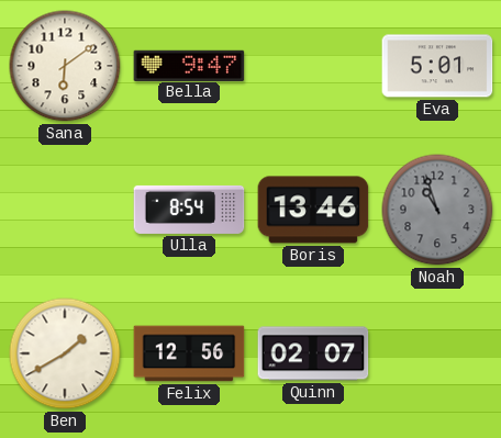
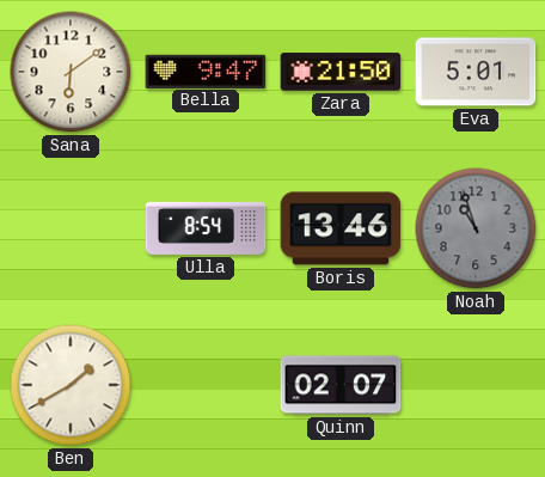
Zara: none -> 21:50
Felix: 12:56 -> none
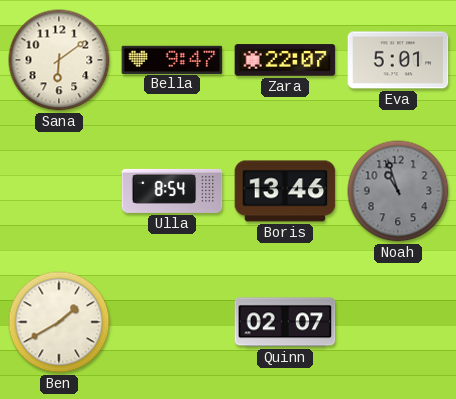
Zara: 21:50 -> 22:07
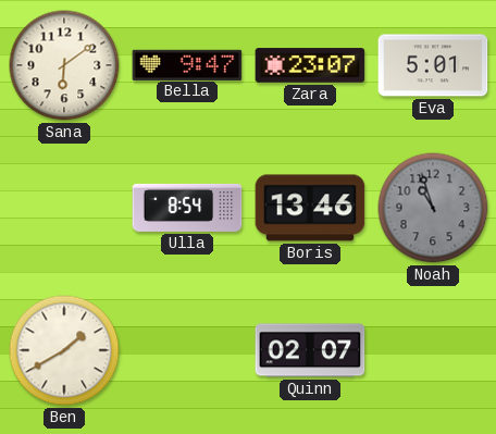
Zara: 22:07 -> 23:07
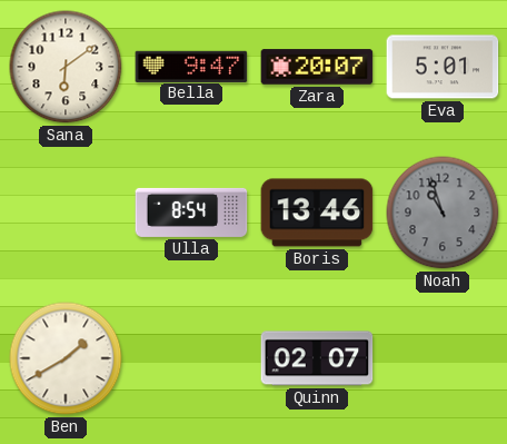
Zara: 23:07 -> 20:07
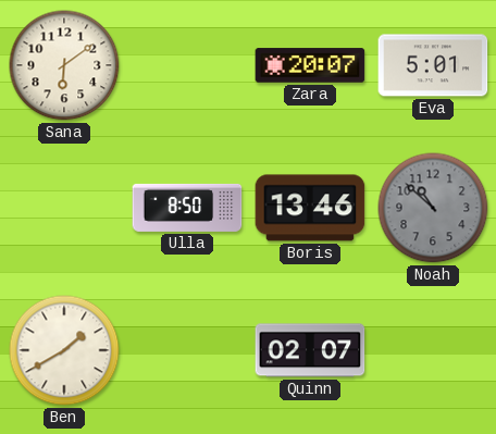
Bella: 9:47 -> none
Ulla: 8:54 -> 8:50
Noah: 10:57 -> 10:52
